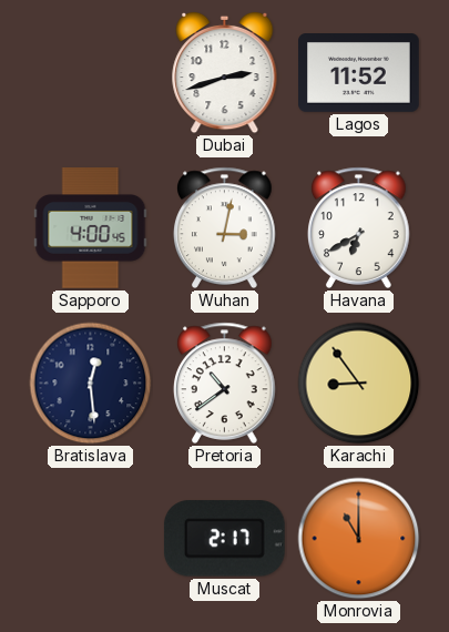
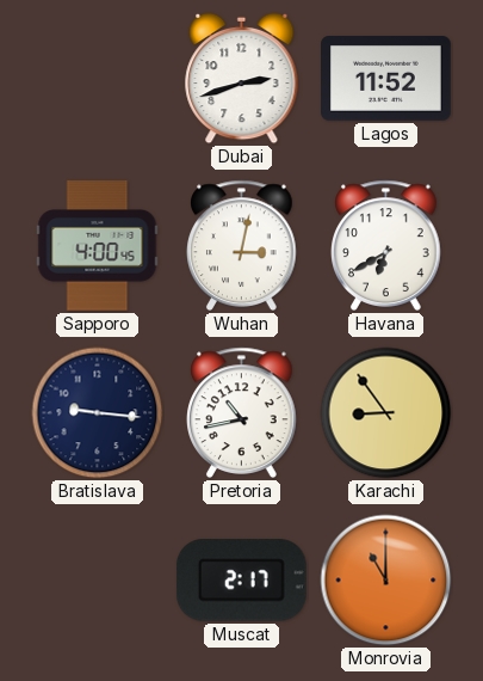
Bratislava: 12:29 -> 9:16
Pretoria: 10:39 -> 10:43
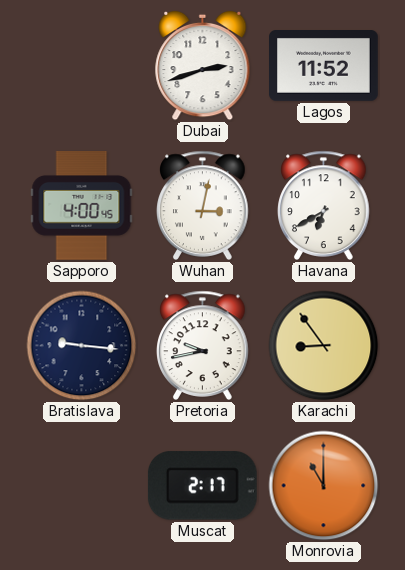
Pretoria: 10:43 -> 9:43
